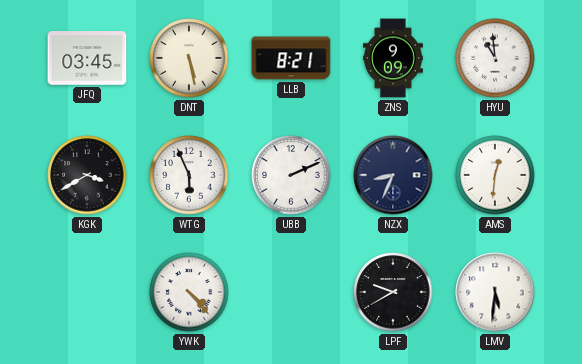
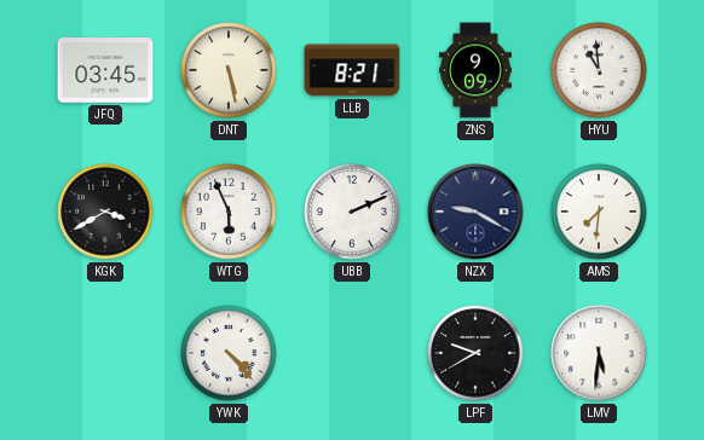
NZX: 8:34 -> 9:20
AMS: 12:31 -> 7:31
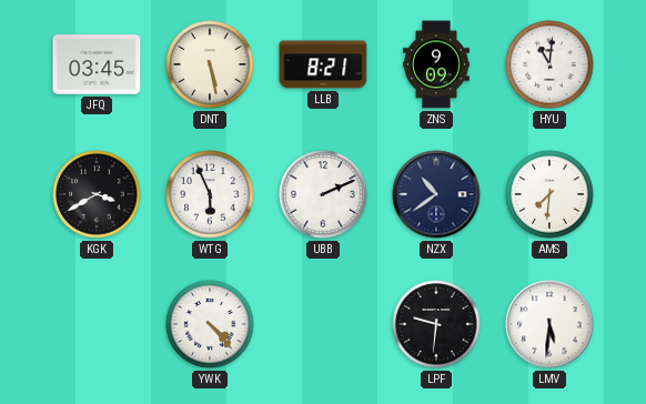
HYU: 10:59 -> 11:01
NZX: 9:20 -> 10:39
LPF: 9:40 -> 9:31
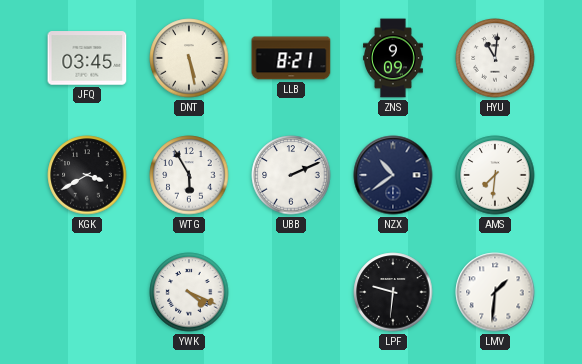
WTG: 5:56 -> 5:55
YWK: 4:23 -> 4:19
LMV: 5:31 -> 1:31
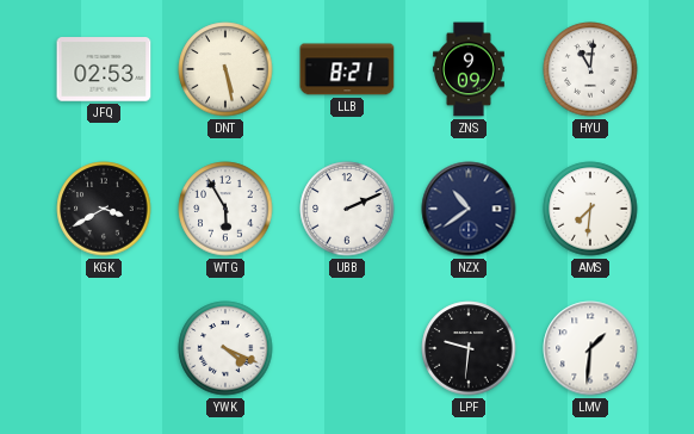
JFQ: 03:45 -> 02:53
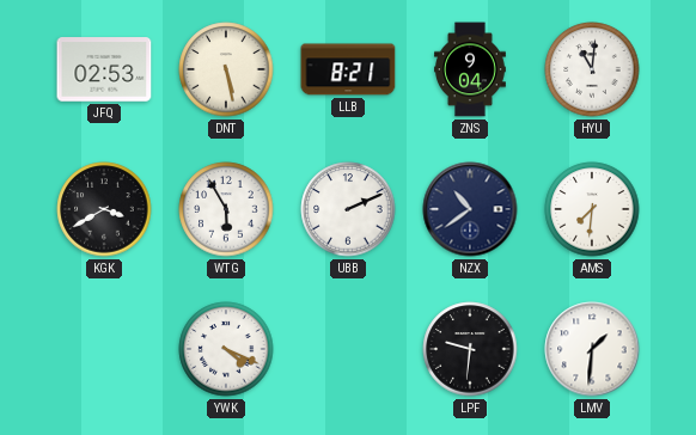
ZNS: 9:09 -> 9:04
